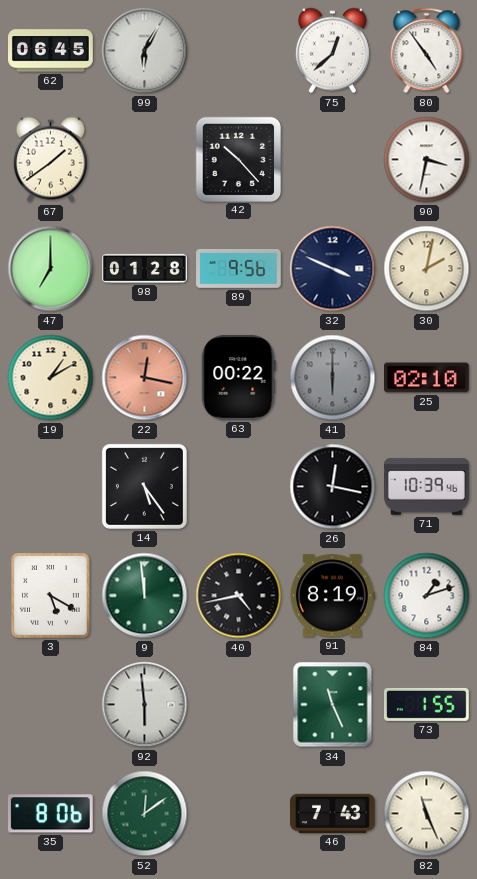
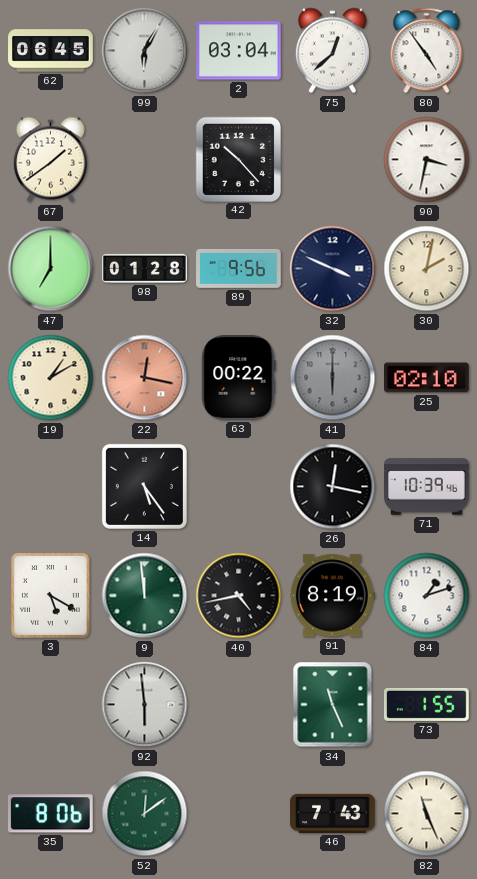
2: none -> 03:04
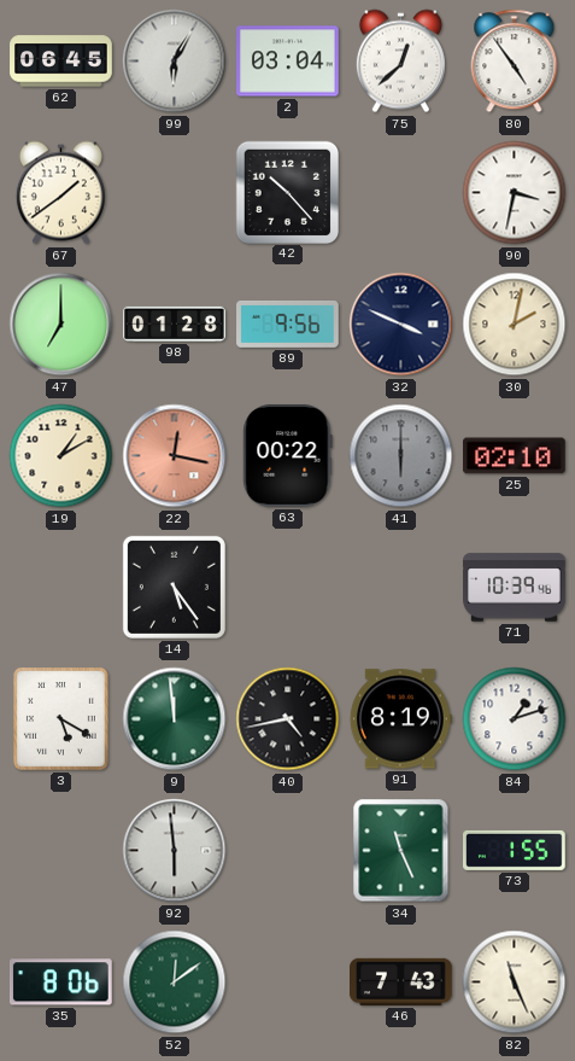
26: 12:17 -> none
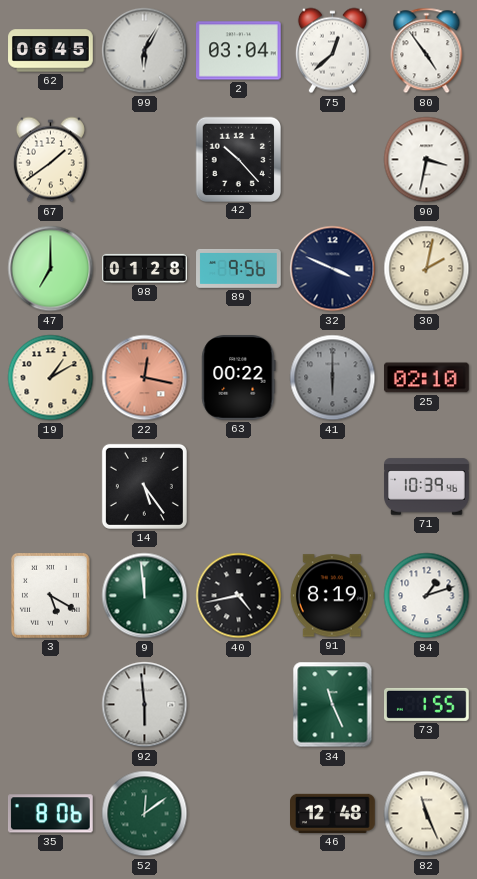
46: 7:43 -> 12:48
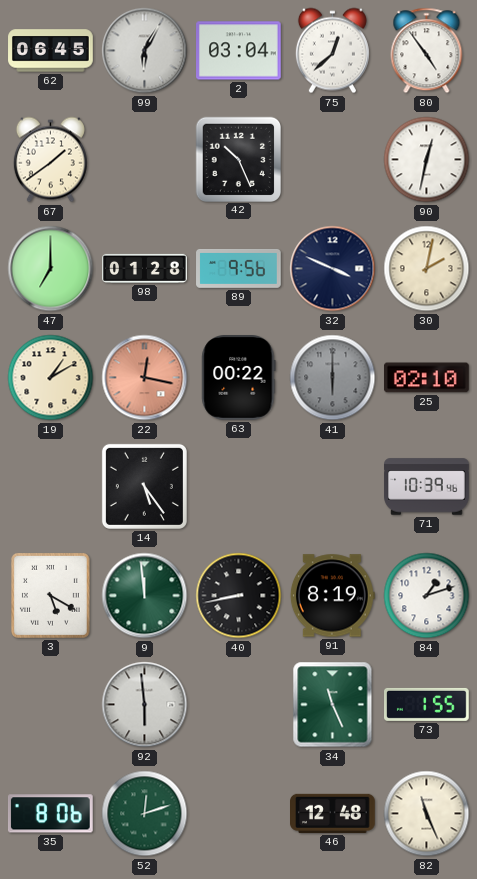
42: 10:23 -> 10:26
90: 3:32 -> 12:32
40: 4:43 -> 8:43
52: 12:09 -> 12:12
